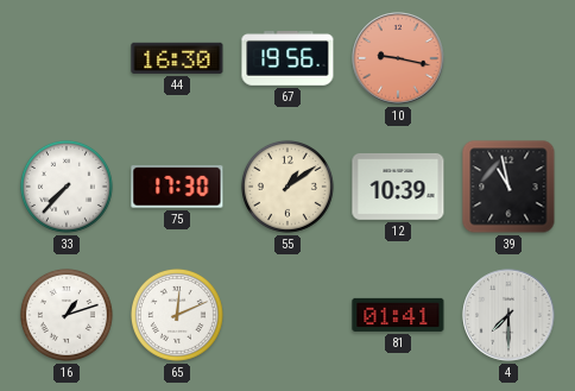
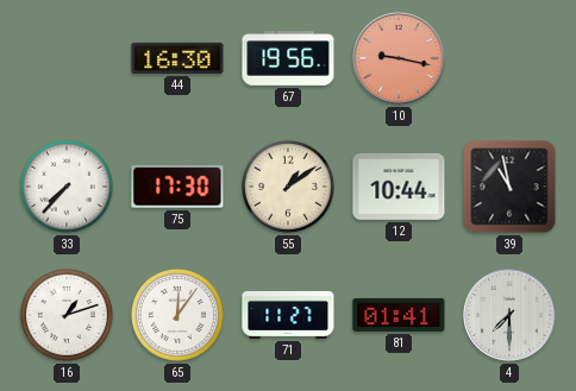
12: 10:39 -> 10:44
65: 12:11 -> 12:06
71: none -> 11:27
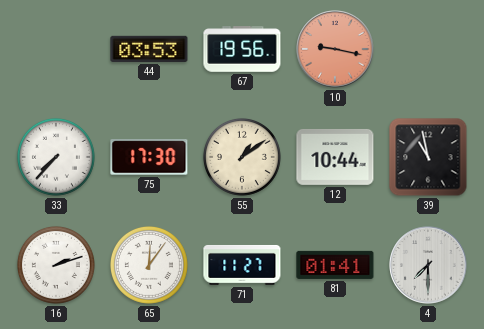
44: 16:30 -> 03:53
16: 1:12 -> 2:12
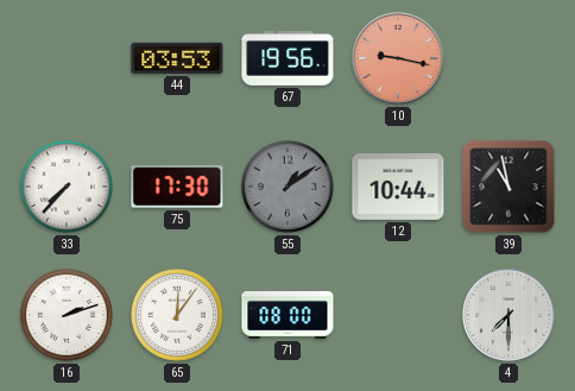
55 dial: cream -> grey
71: 11:27 -> 08:00
81: 01:41 -> none
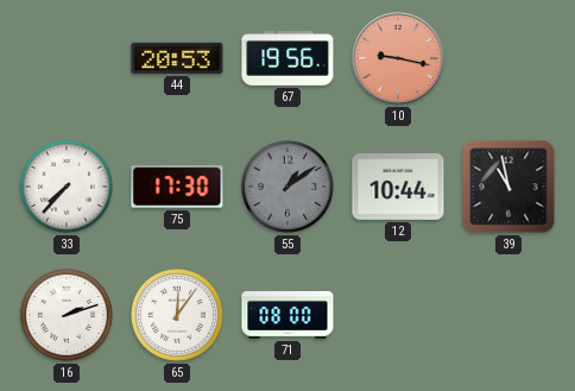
44: 03:53 -> 20:53
4: 7:30 -> none
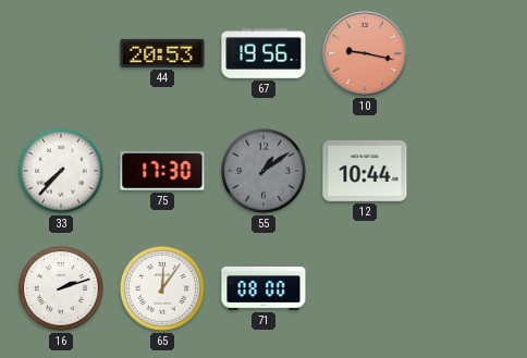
39: 10:58 -> none
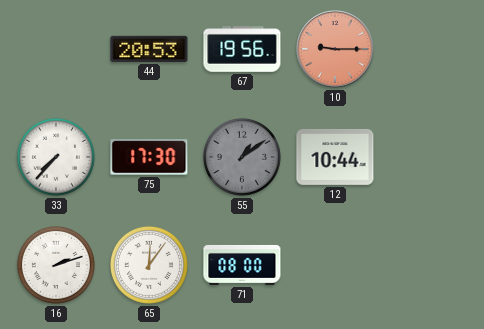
10: 9:17 -> 9:15
